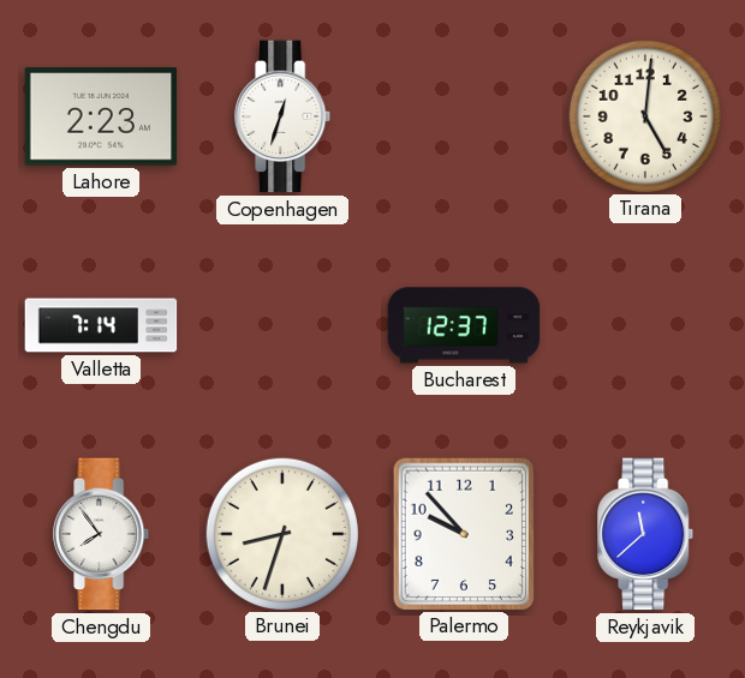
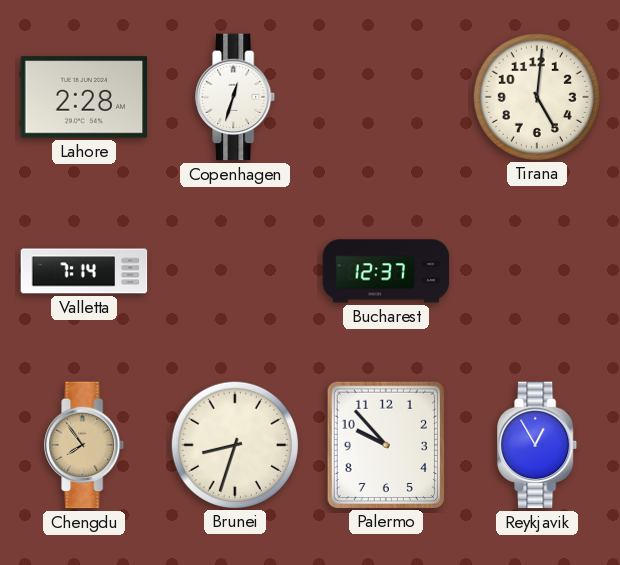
Lahore: 2:23 -> 2:28
Chengdu dial: white -> champagne
Reykjavik: 11:38 -> 12:55
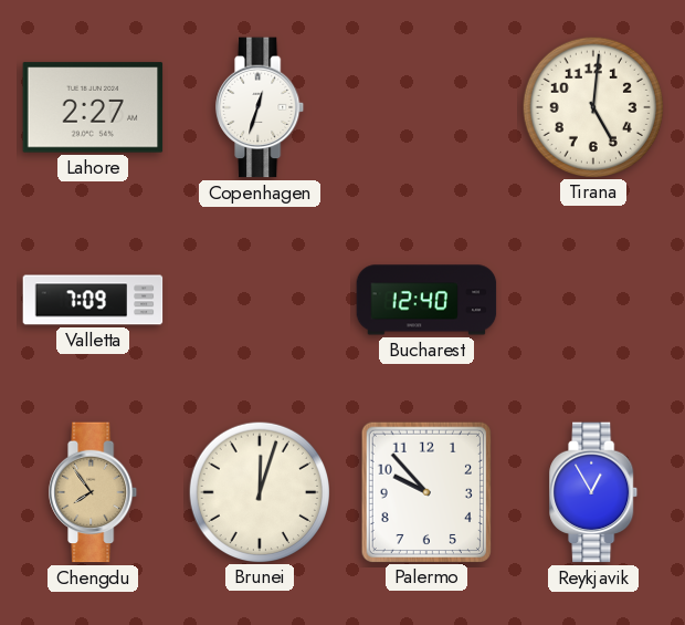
Lahore: 2:28 -> 2:27
Valletta: 7:14 -> 7:09
Bucharest: 12:37 -> 12:40
Brunei: 8:33 -> 12:03
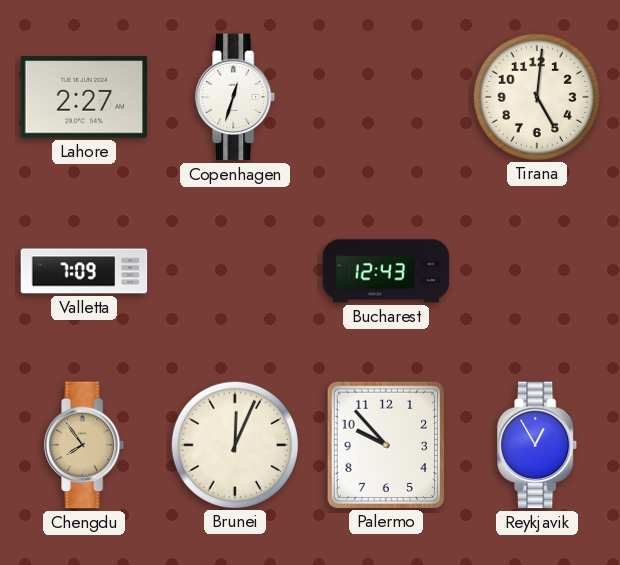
Bucharest: 12:40 -> 12:43
Brunei: 12:03 -> 12:04
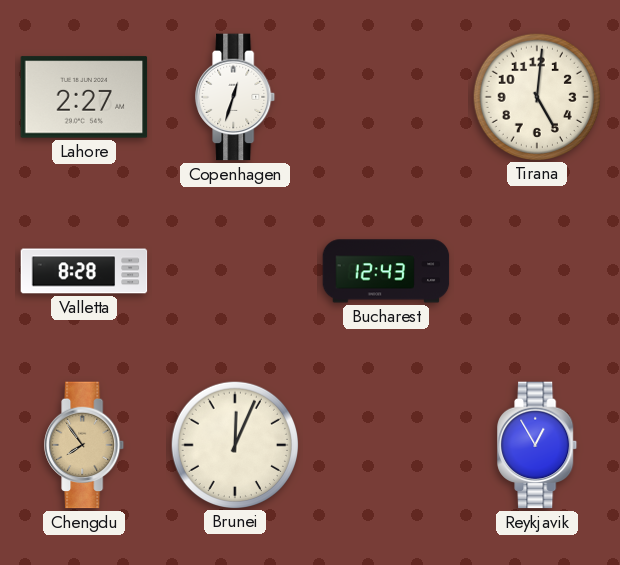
Valletta: 7:09 -> 8:28
Palermo: 9:53 -> none
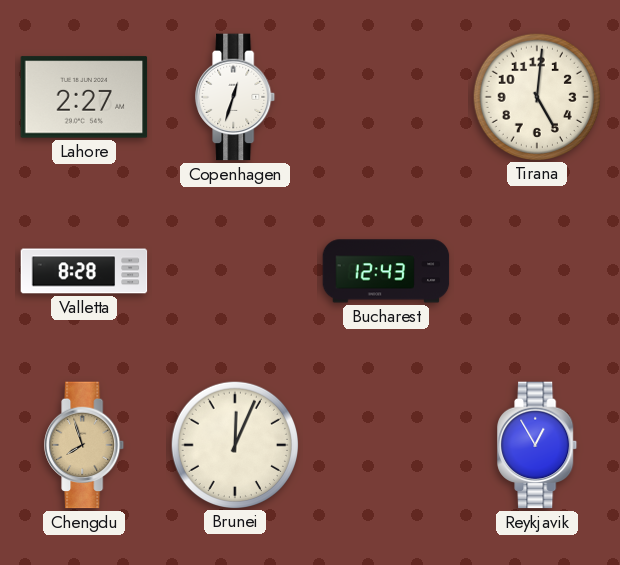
Chengdu: 7:54 -> 7:57
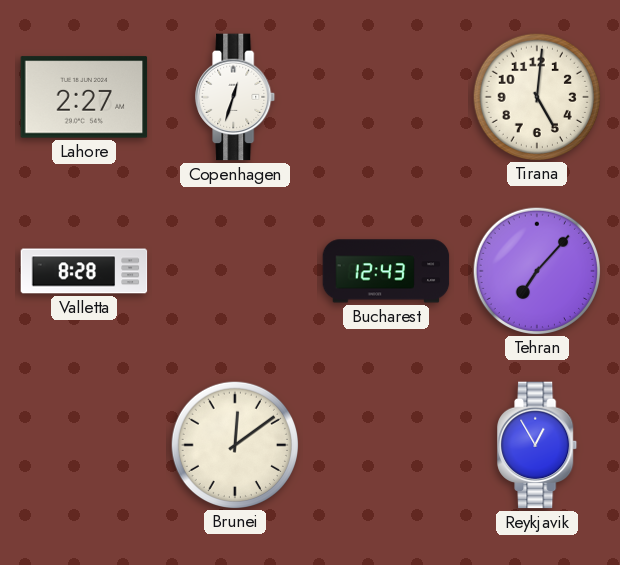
Tehran: none -> 7:07
Chengdu: 7:57 -> none
Brunei: 12:04 -> 12:09
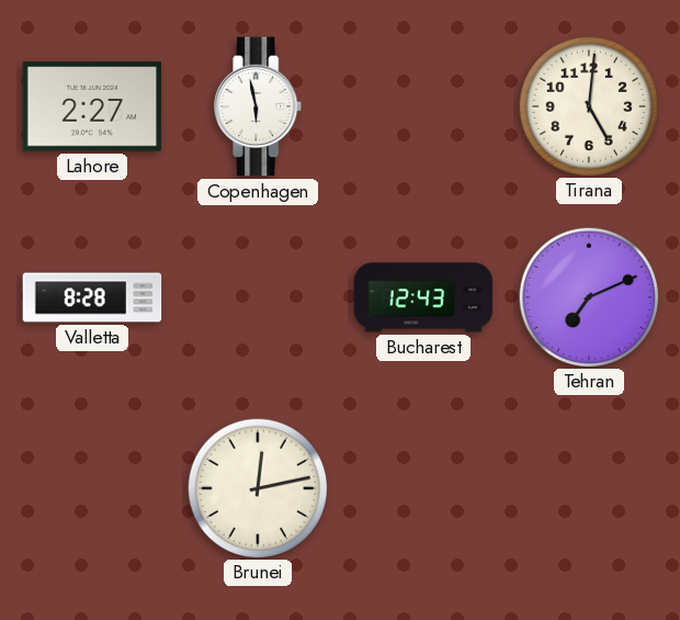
Copenhagen: 12:33 -> 5:58
Tehran: 7:07 -> 7:11
Brunei: 12:09 -> 12:13
Reykjavik: 12:55 -> none
